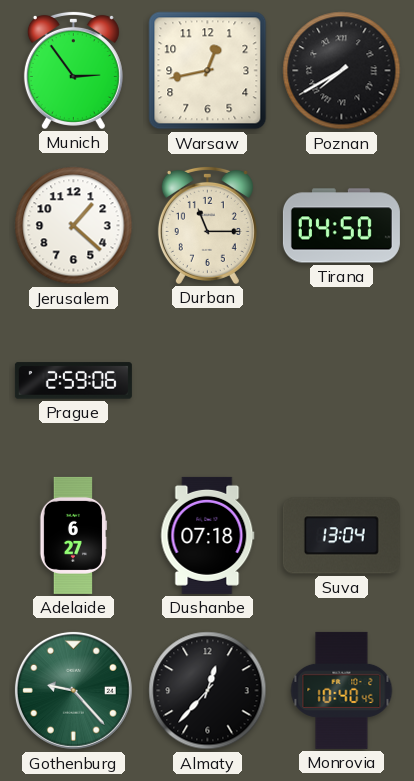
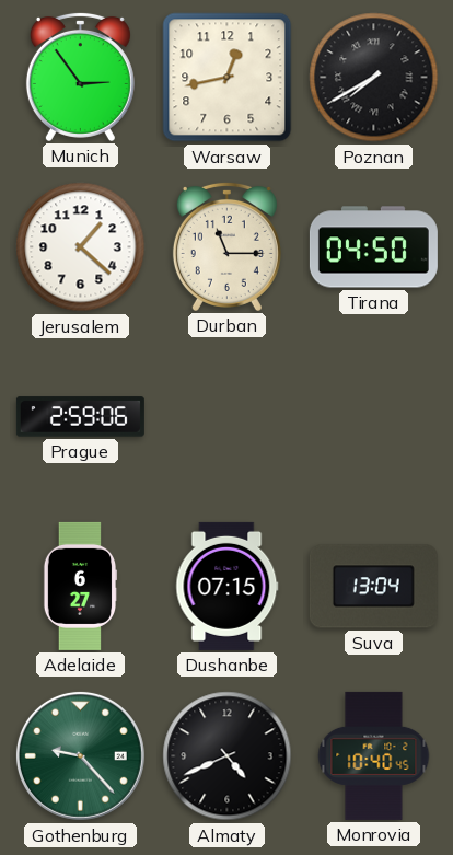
Dushanbe: 07:18 -> 07:15
Almaty: 12:37 -> 4:41
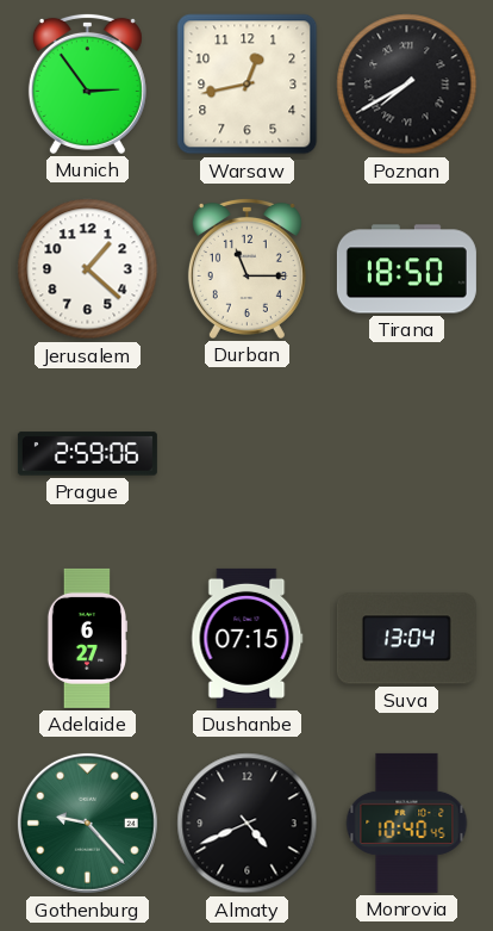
Tirana: 04:50 -> 18:50
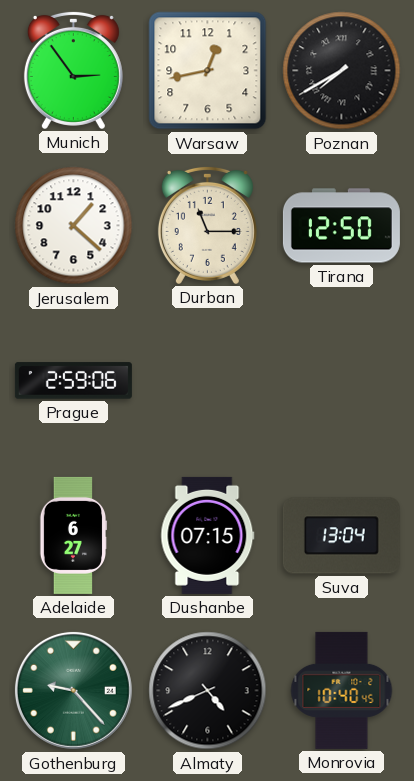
Tirana: 18:50 -> 12:50
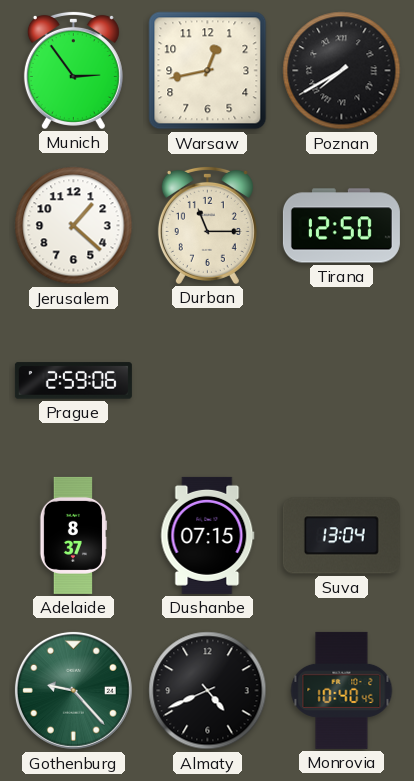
Adelaide: 6:27 -> 8:37
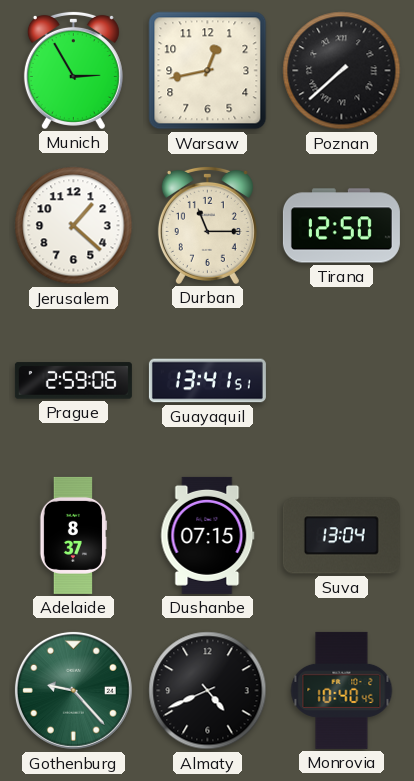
Munich: 2:54 -> 2:55
Poznan: 7:40 -> 7:38
Guayaquil: none -> 13:41
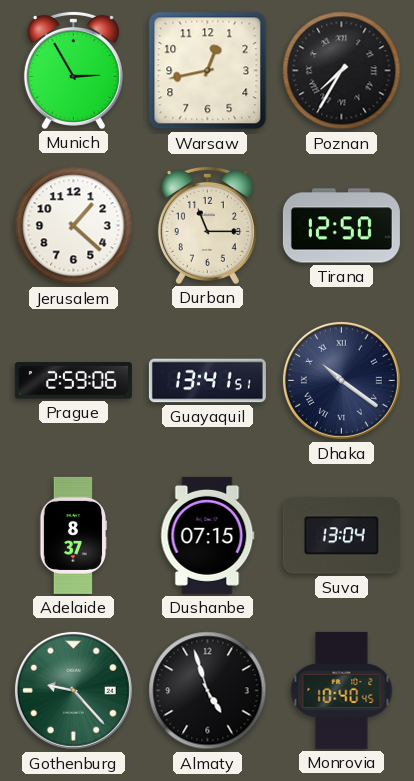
Poznan: 7:38 -> 7:35
Dhaka: none -> 10:21
Almaty: 4:41 -> 4:57
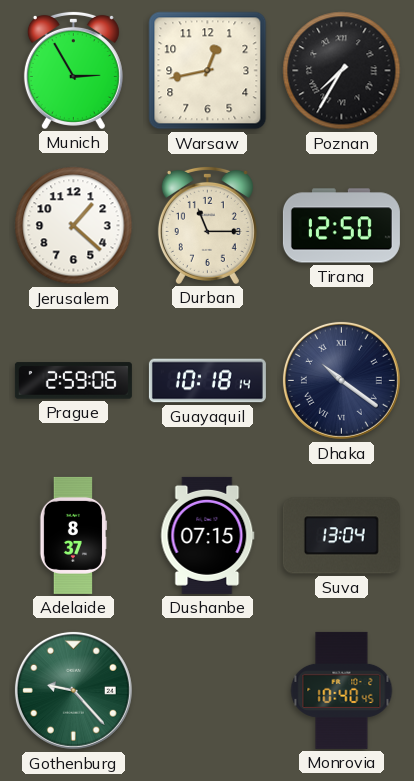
Guayaquil: 13:41 -> 10:18
Almaty: 4:57 -> none
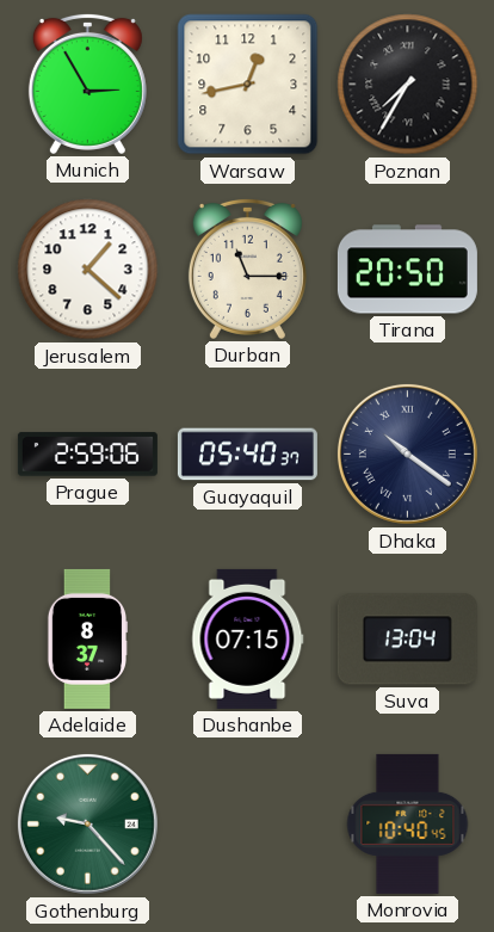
Tirana: 12:50 -> 20:50
Guayaquil: 10:18 -> 05:40
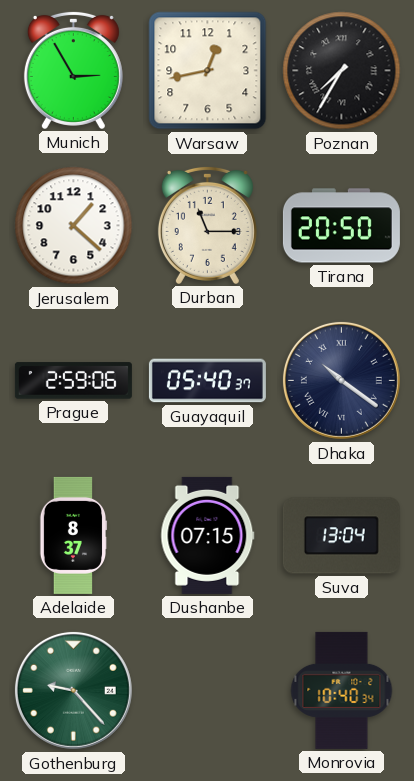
Monrovia: 10:40:45 -> 10:40:34
